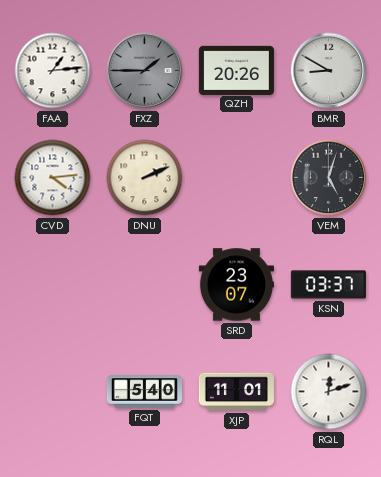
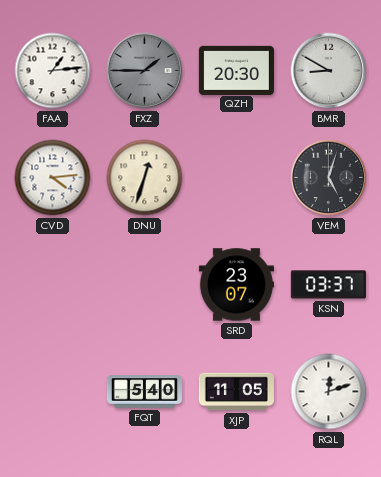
QZH: 20:26 -> 20:30
DNU: 2:11 -> 12:33
XJP: 11:01 -> 11:05
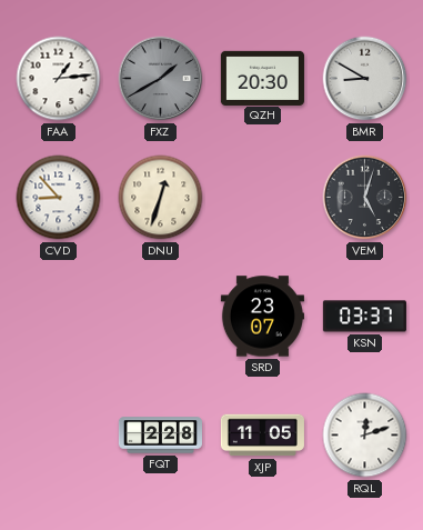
FXZ: 1:45 -> 1:40
CVD: 4:14 -> 8:53
FQT: 5:40 -> 2:28
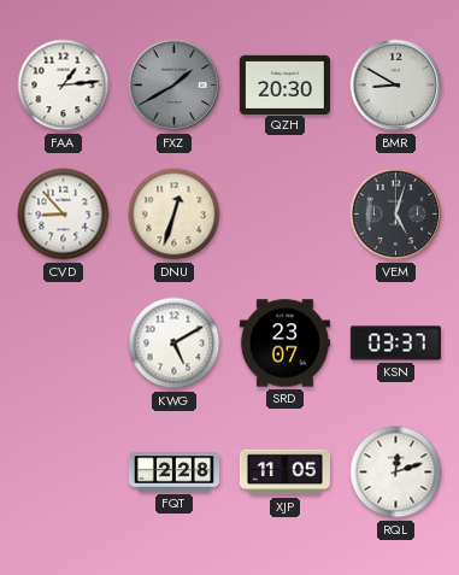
KWG: none -> 5:10
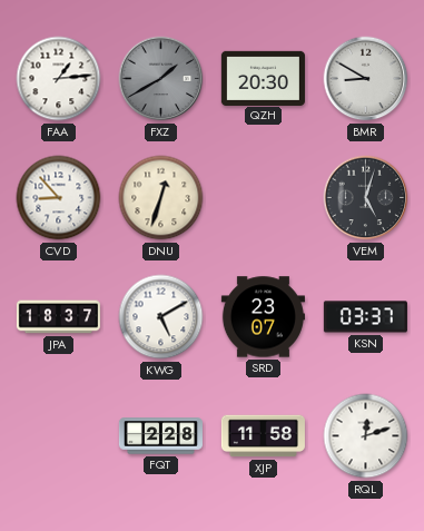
JPA: none -> 18:37
XJP: 11:05 -> 11:58
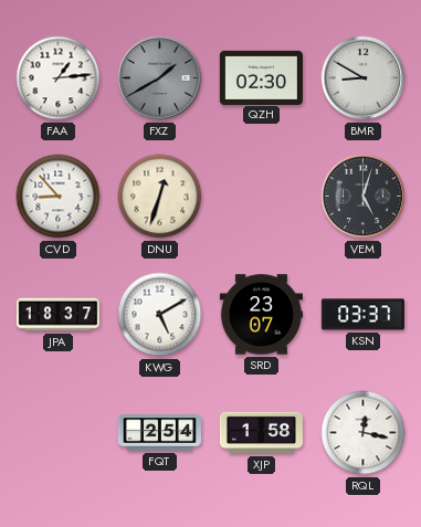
QZH: 20:30 -> 02:30
FQT: 2:28 -> 2:54
XJP: 11:58 -> 1:58
RQL: 12:12 -> 12:17
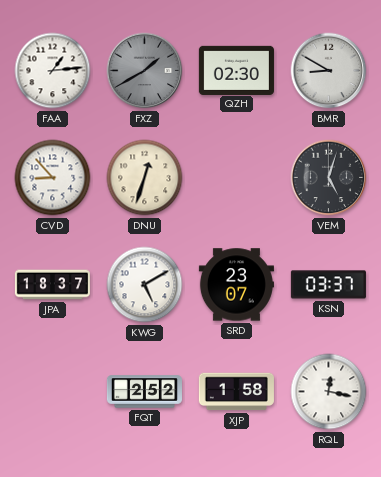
FQT: 2:54 -> 2:52
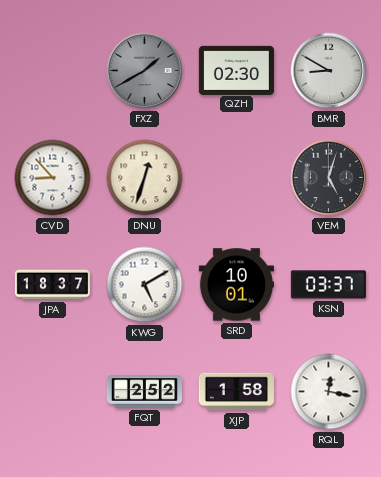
FAA: 1:14 -> none
SRD: 23:07 -> 10:01
